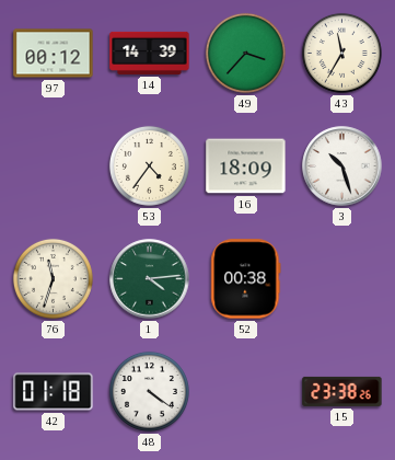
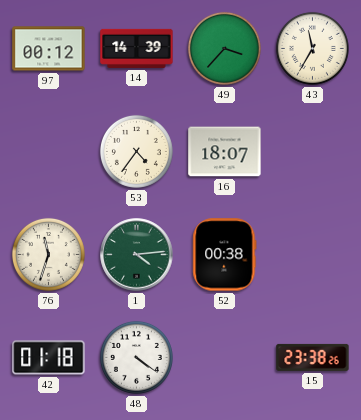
16: 18:09 -> 18:07
3: 10:27 -> none
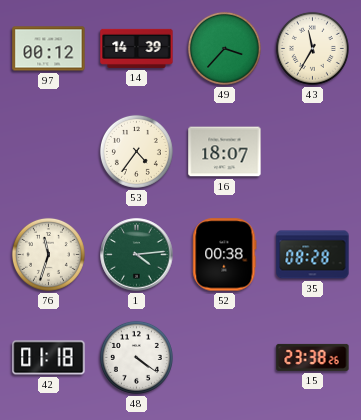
35: none -> 08:28
